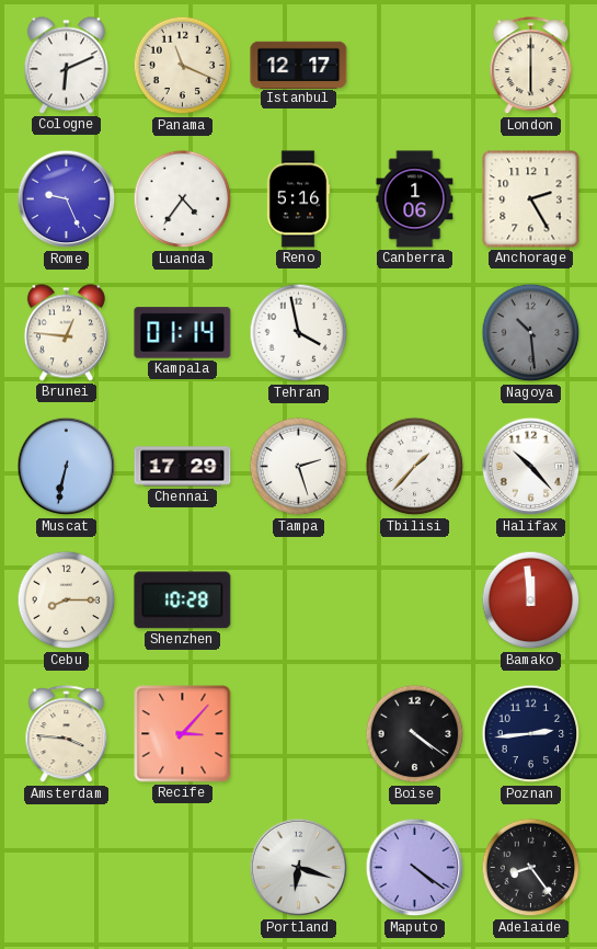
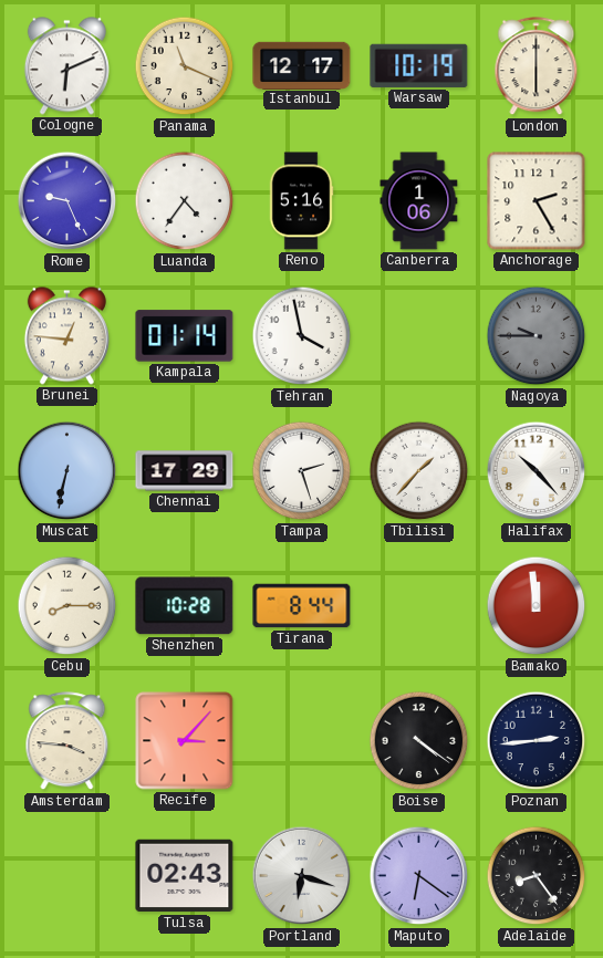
Warsaw: none -> 10:19
Nagoya: 10:29 -> 9:45
Tirana: none -> 8:44
Tulsa: none -> 02:43
Maputo: 4:21 -> 6:21
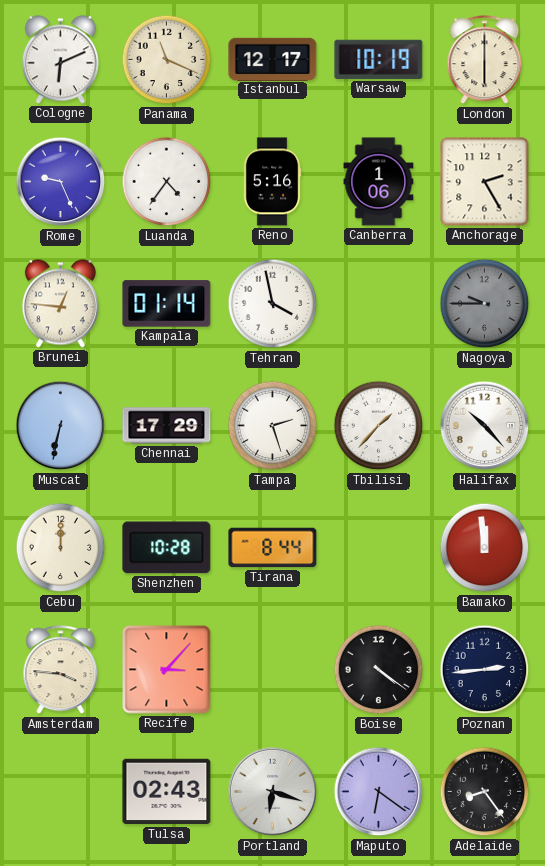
Cebu: 8:15 -> 12:00
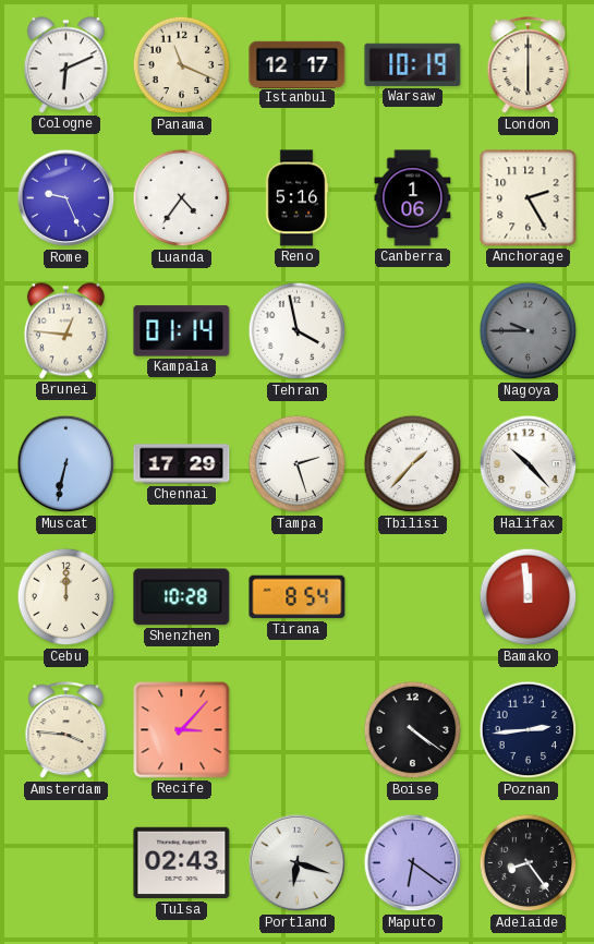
Tirana: 8:44 -> 8:54
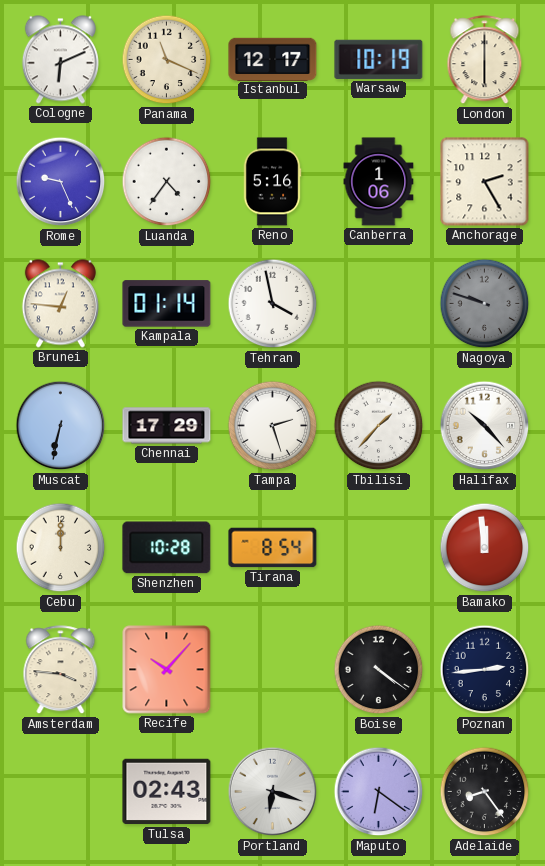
Nagoya: 9:45 -> 9:48
Recife: 3:07 -> 10:07
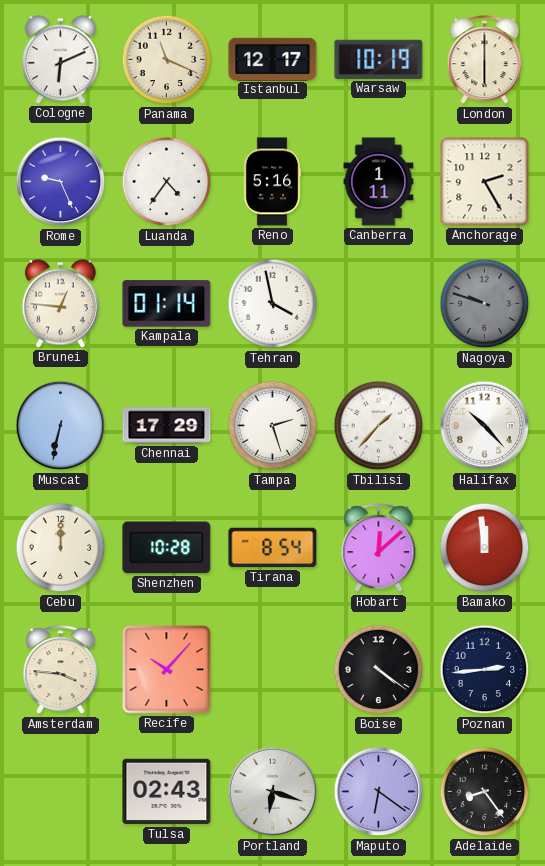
Canberra: 1:06 -> 1:11
Hobart: none -> 12:08
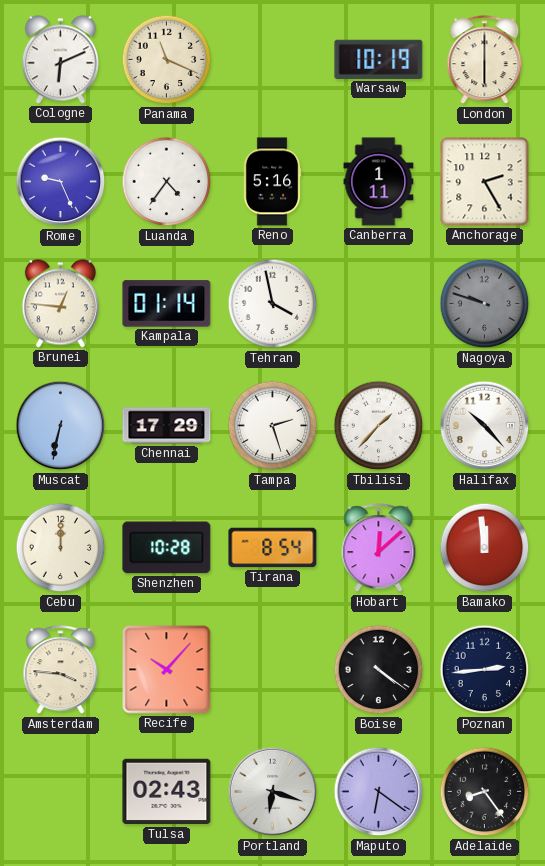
Istanbul: 12:17 -> none
